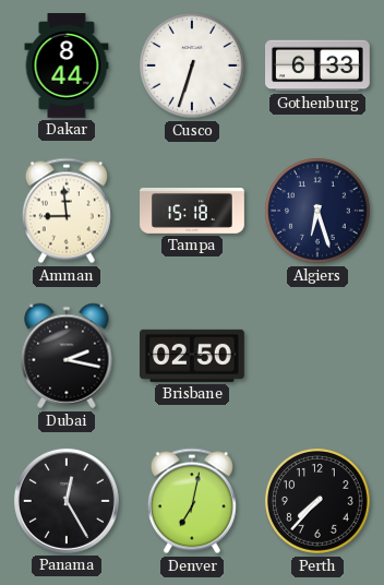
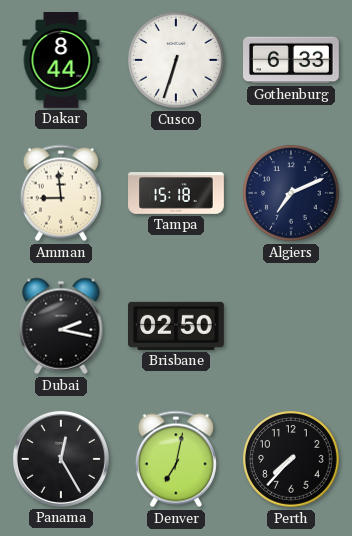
Algiers: 6:27 -> 7:11
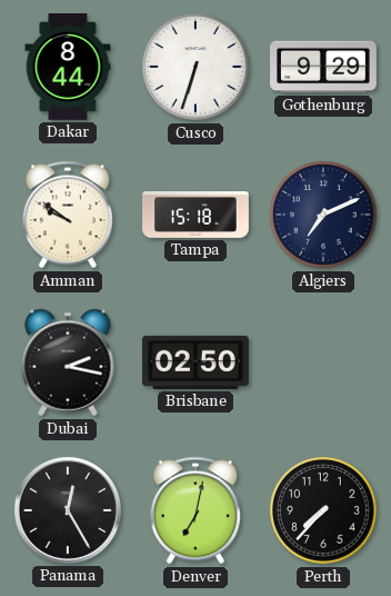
Gothenburg: 6:33 -> 9:29
Amman: 8:59 -> 9:51
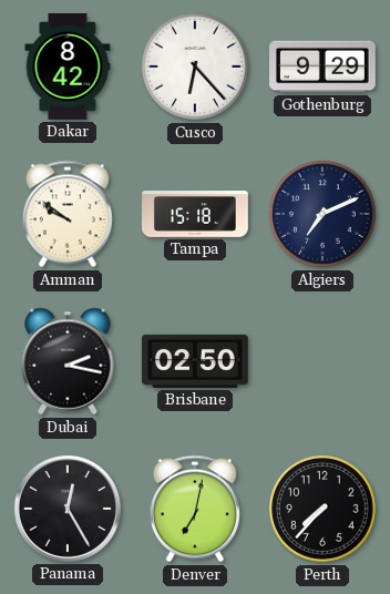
Dakar: 8:44 -> 8:42
Cusco: 6:33 -> 6:23
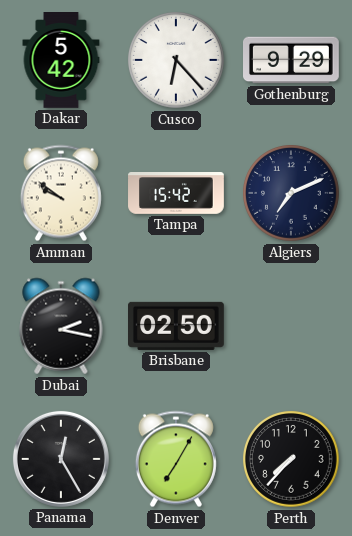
Dakar: 8:42 -> 5:42
Tampa: 15:18 -> 15:42
Denver: 7:02 -> 7:05
